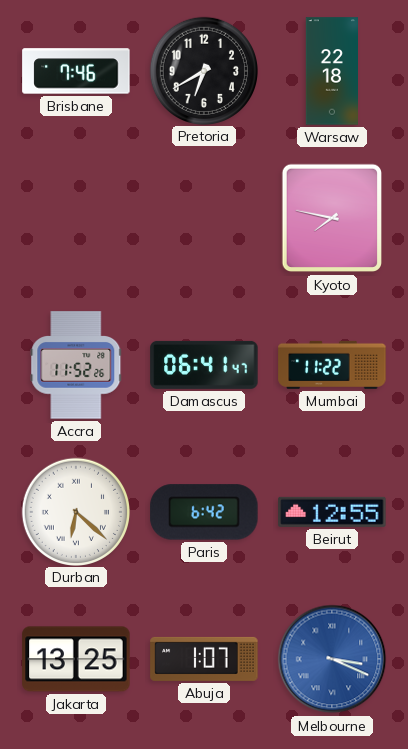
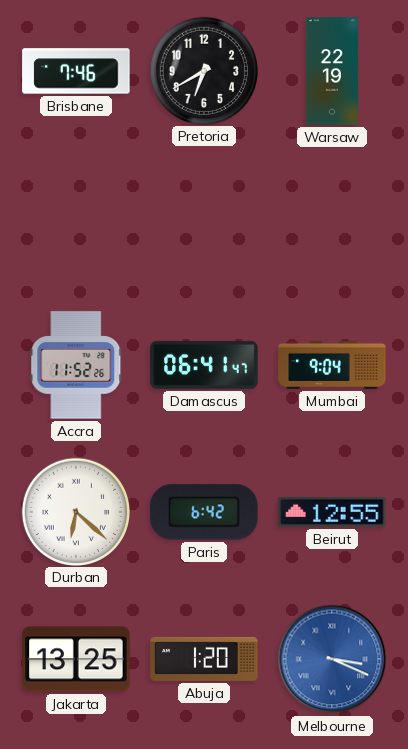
Warsaw: 22:18 -> 22:19
Kyoto: 7:47 -> none
Mumbai: 11:22 -> 9:04
Abuja: 1:07 -> 1:20
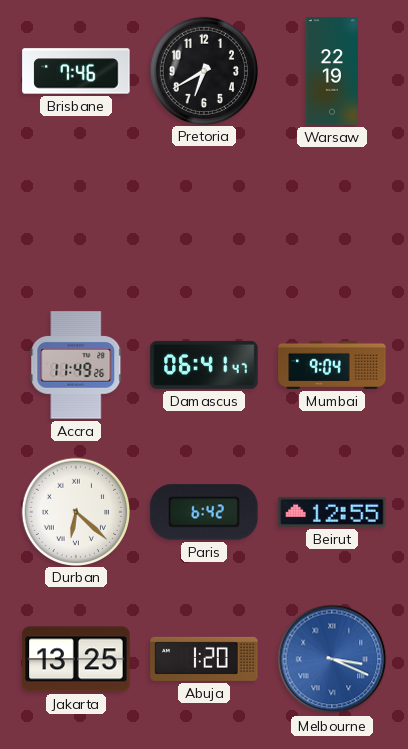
Accra: 11:52 -> 11:49
